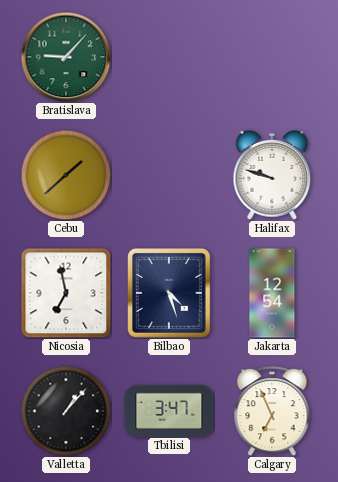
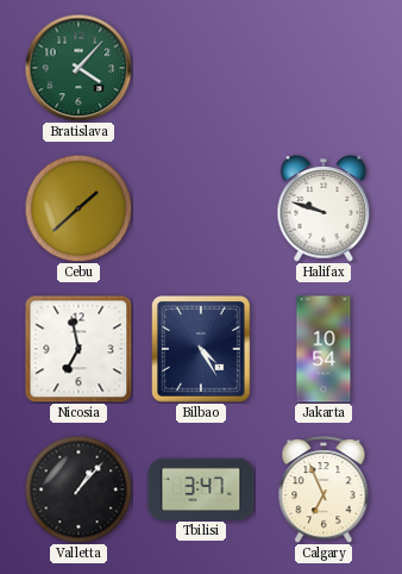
Bratislava: 9:07 -> 4:07
Bilbao: 4:27 -> 4:25
Jakarta: 12:54 -> 10:54
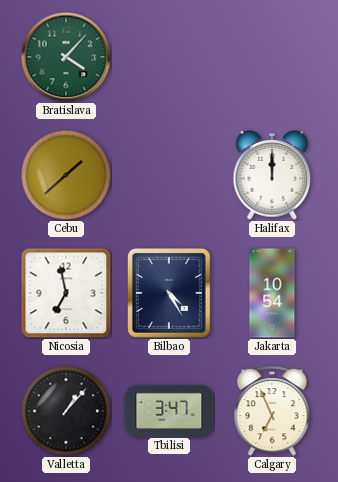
Halifax: 9:48 -> 12:00
